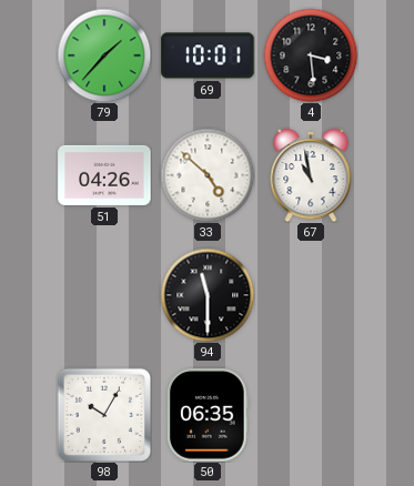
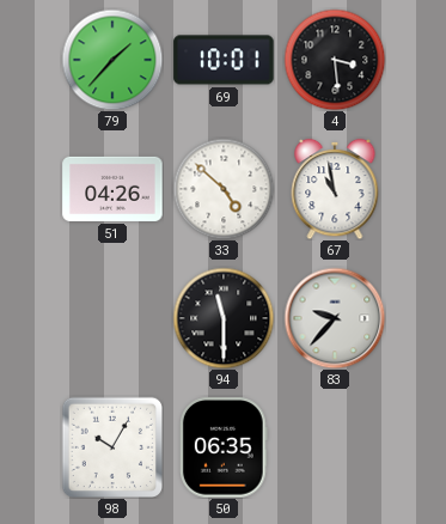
83: none -> 9:37
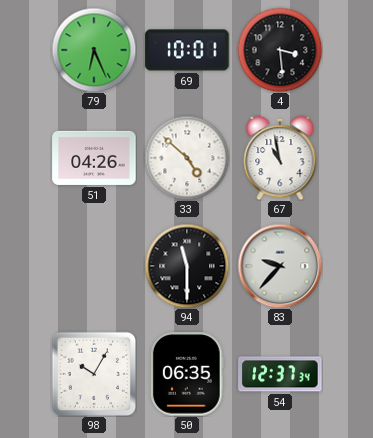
79: 1:37 -> 6:26
54: none -> 12:37
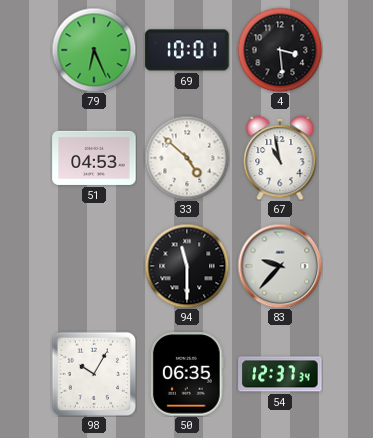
51: 04:26 -> 04:53
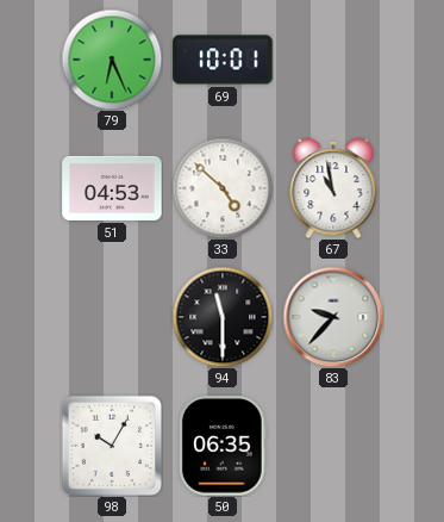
4: 3:29 -> none
54: 12:37 -> none
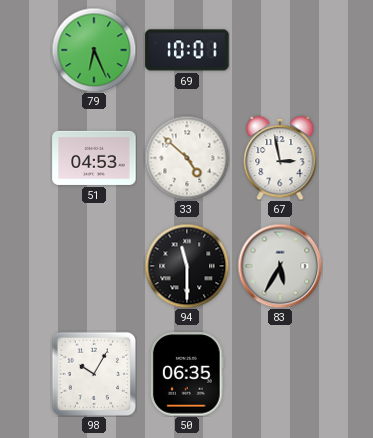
67: 10:58 -> 2:58
83: 9:37 -> 5:35
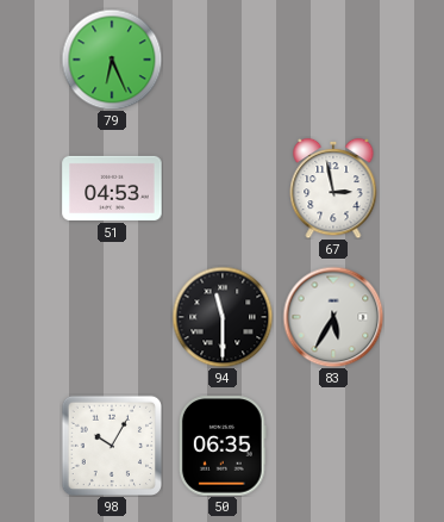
69: 10:01 -> none
33: 4:52 -> none
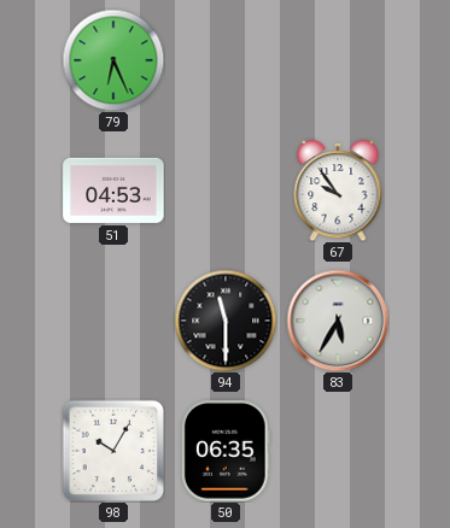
67: 2:58 -> 9:54
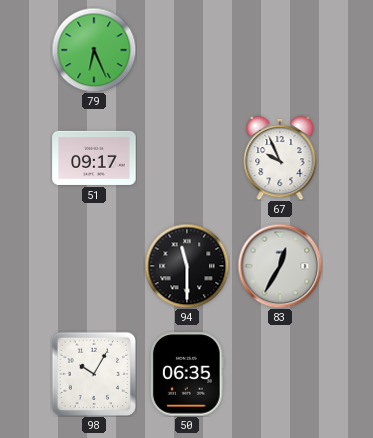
51: 04:53 -> 09:17
67: 9:54 -> 9:56
83: 5:35 -> 12:35
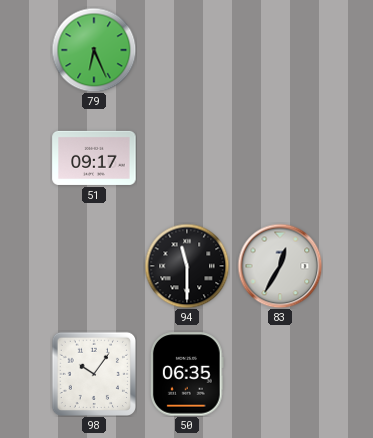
67: 9:56 -> none
98: 10:05 -> 10:06
